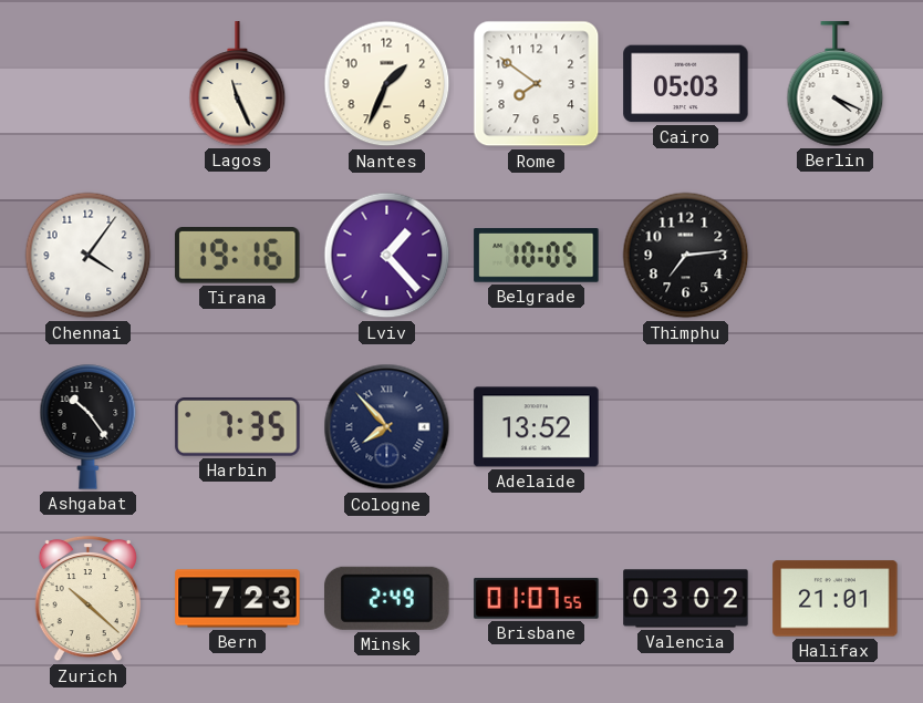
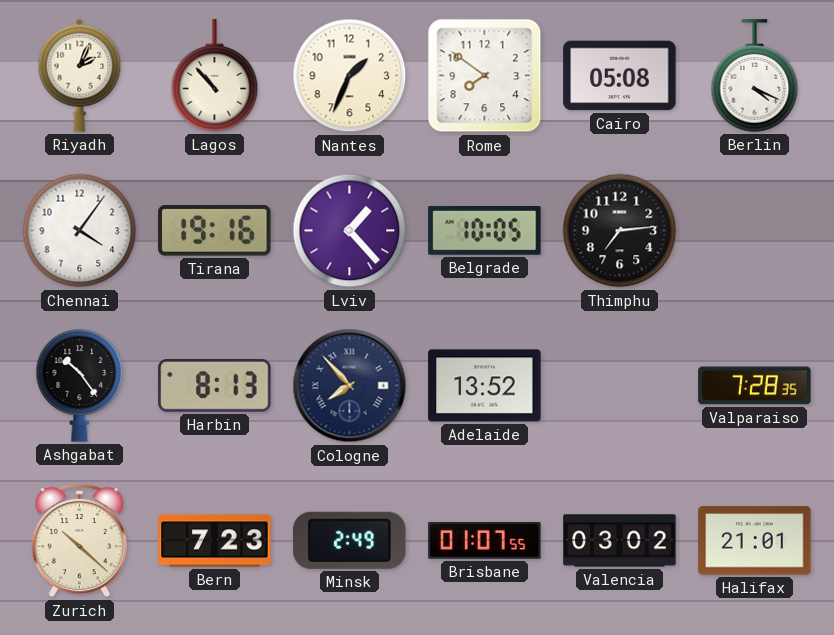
Riyadh: none -> 2:04
Lagos: 11:26 -> 10:53
Cairo: 05:03 -> 05:08
Harbin: 7:35 -> 8:13
Valparaiso: none -> 7:28
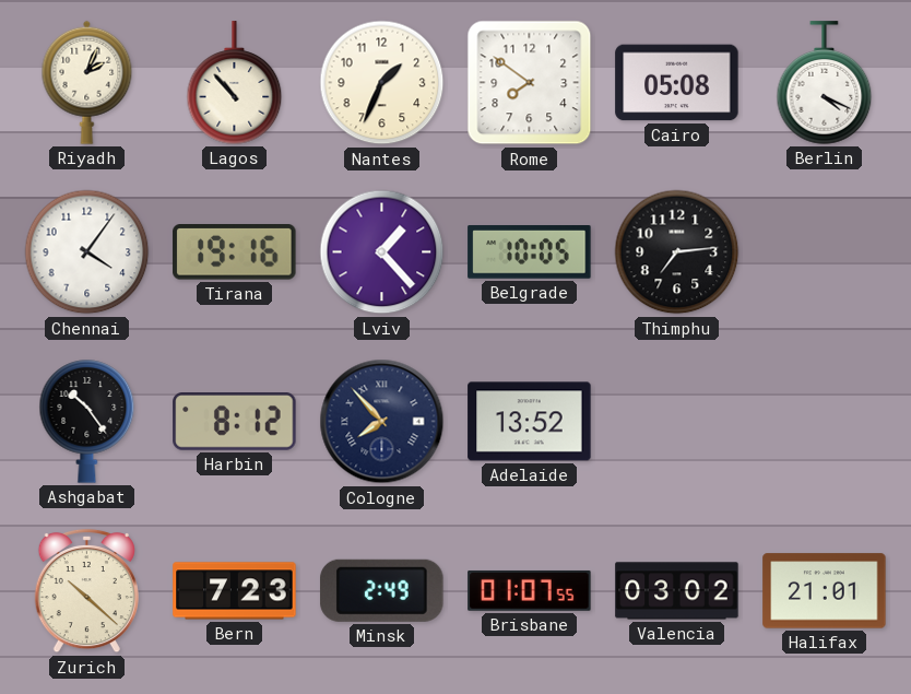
Harbin: 8:13 -> 8:12
Valparaiso: 7:28 -> none
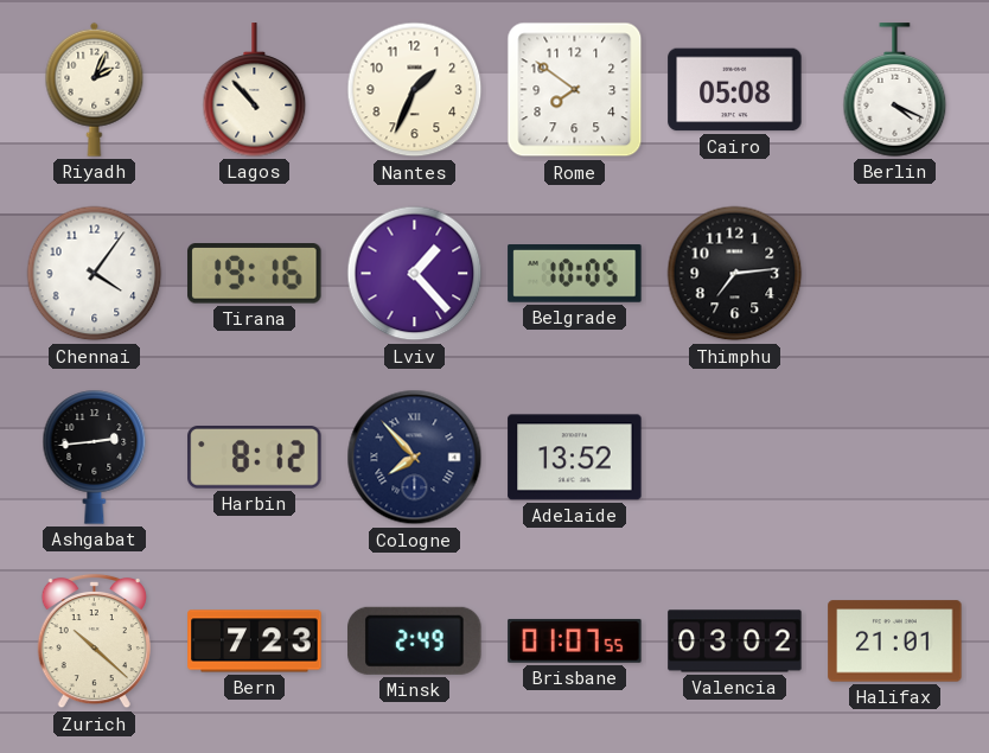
Ashgabat: 10:24 -> 2:44
